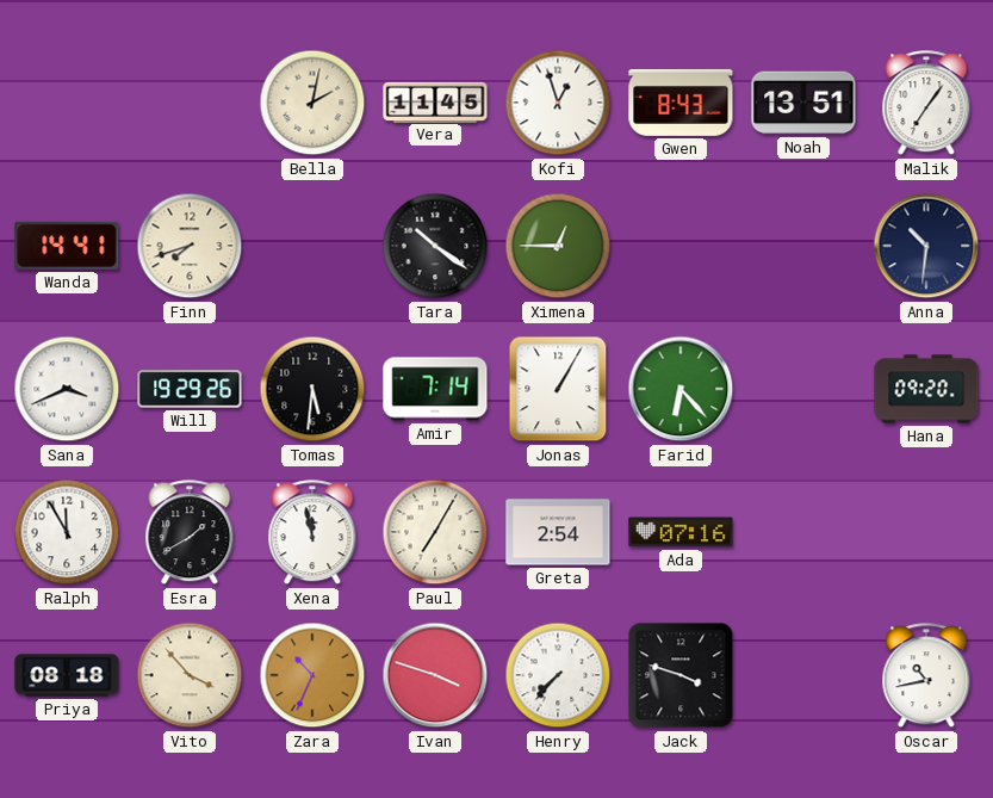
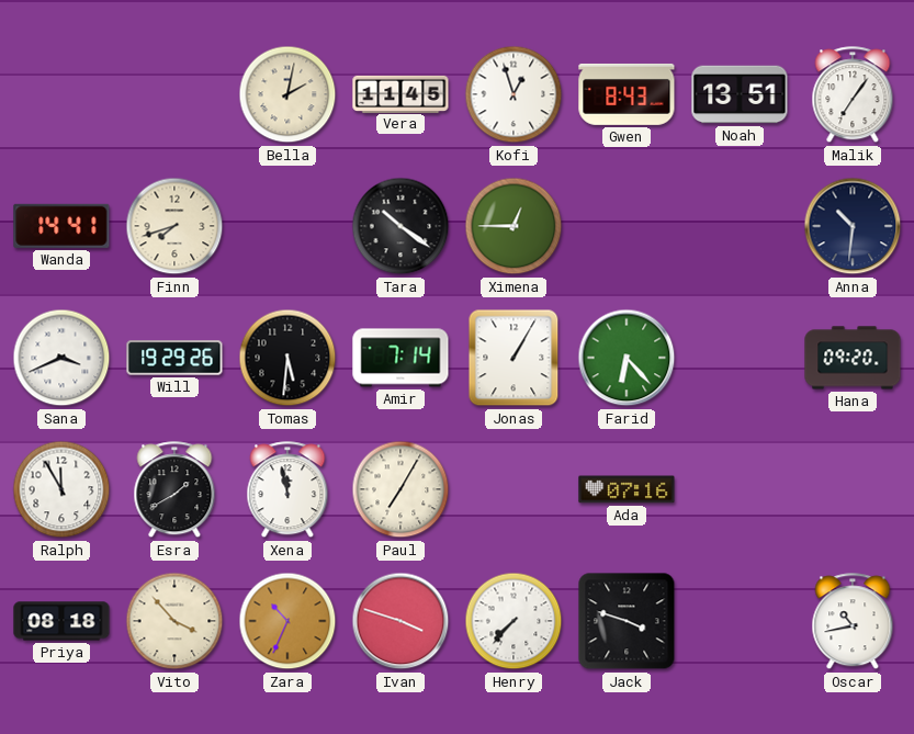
Greta: 2:54 -> none
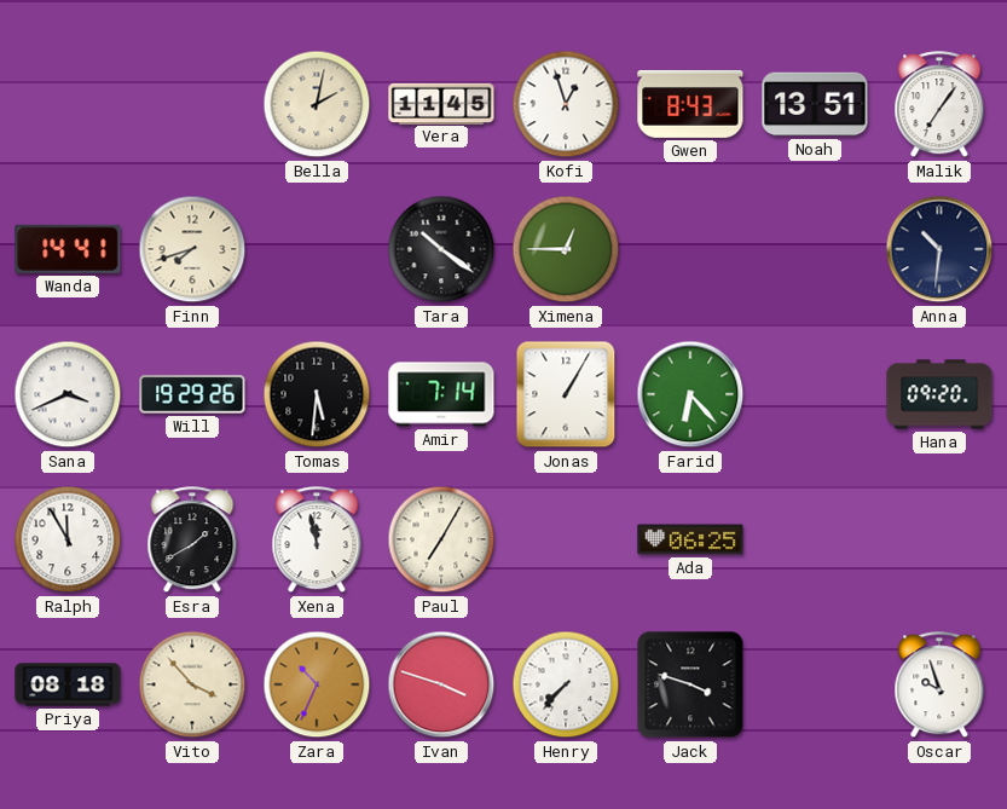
Ada: 07:16 -> 06:25
Oscar: 10:43 -> 9:57
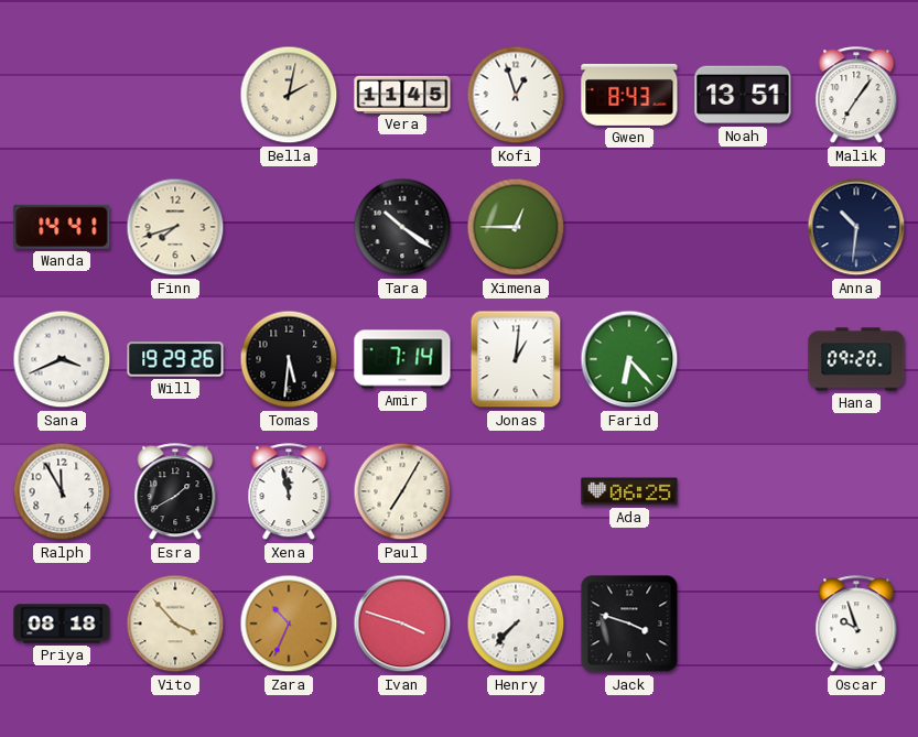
Jonas: 1:05 -> 1:01
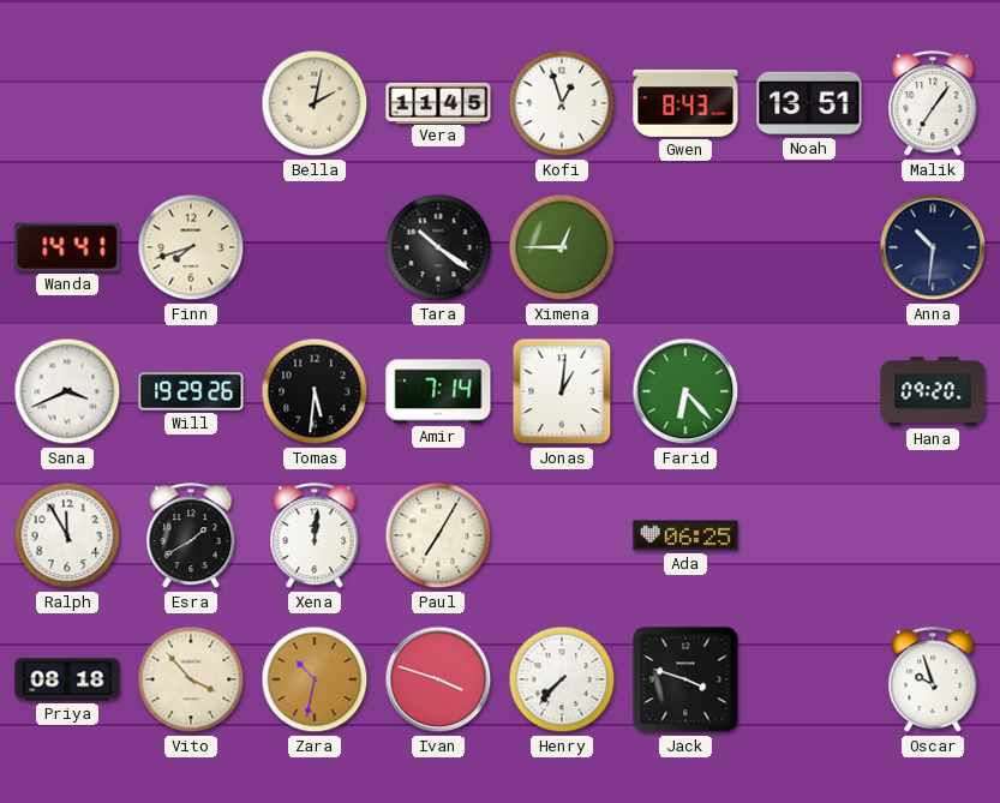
Xena: 11:58 -> 12:01
Zara: 10:34 -> 10:32
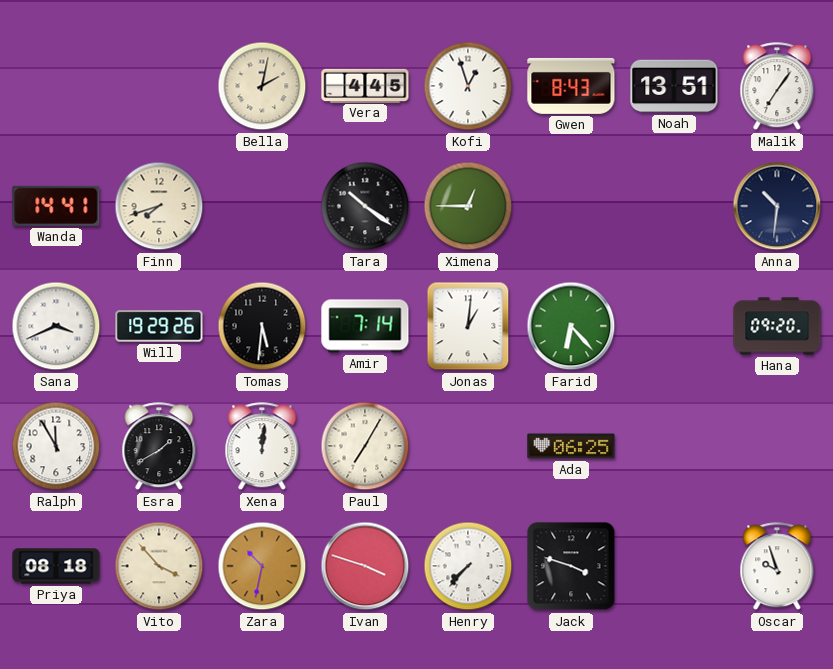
Vera: 11:45 -> 4:45
